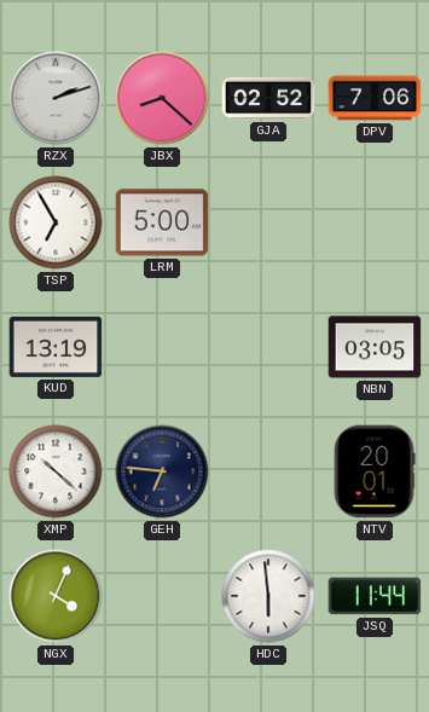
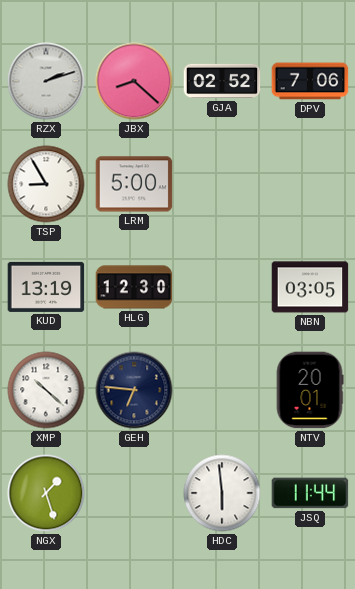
TSP: 6:55 -> 8:55
HLG: none -> 12:30
NGX: 4:04 -> 1:27
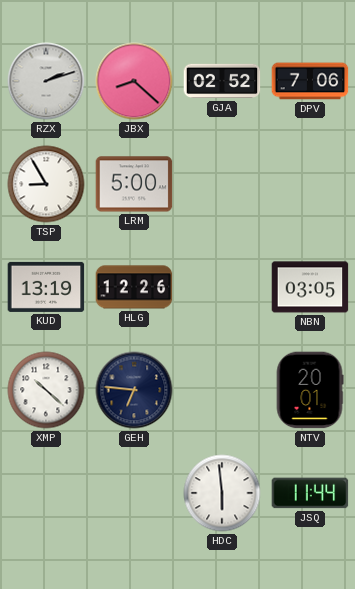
HLG: 12:30 -> 12:26
NGX: 1:27 -> none
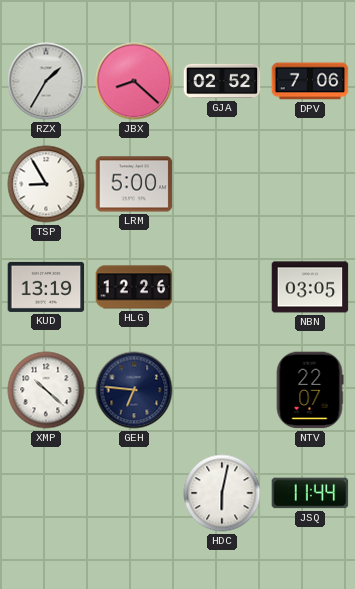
RZX: 2:12 -> 1:35
NTV: 20:01 -> 22:07
HDC: 5:59 -> 6:02
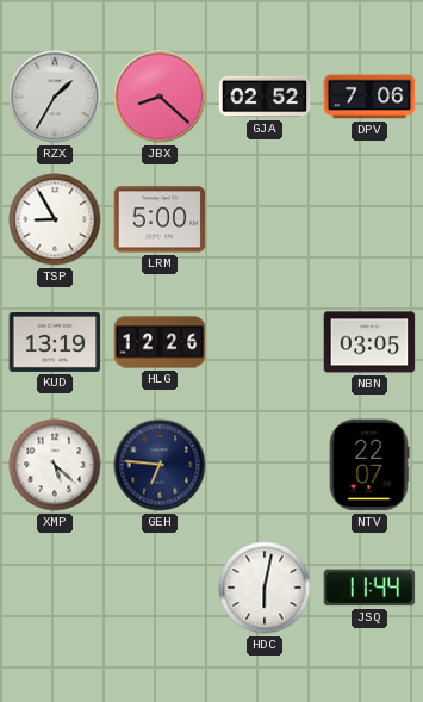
XMP: 10:22 -> 5:22
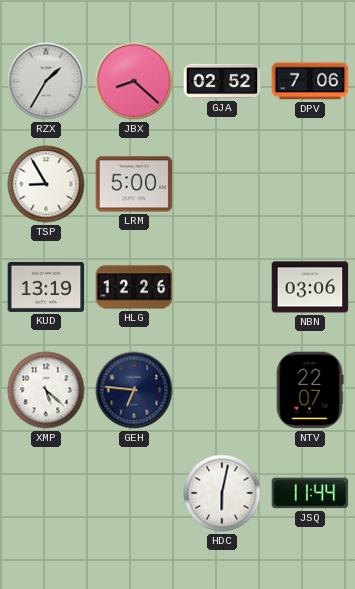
NBN: 03:05 -> 03:06
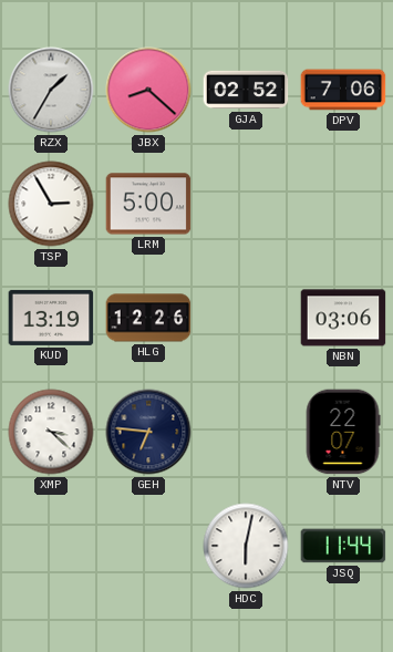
TSP: 8:55 -> 2:55
XMP: 5:22 -> 3:22
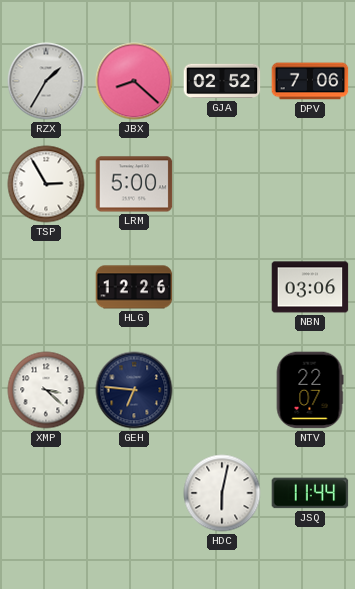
KUD: 13:19 -> none
